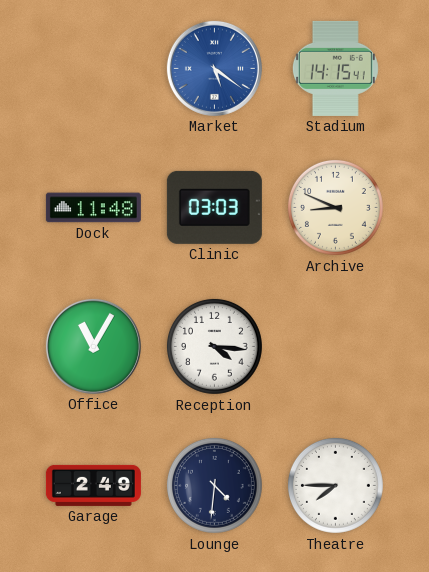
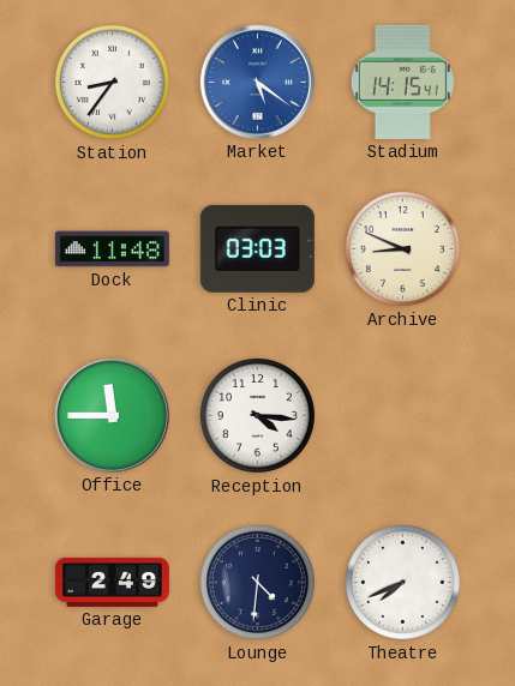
Station: none -> 8:36
Office: 11:05 -> 11:45
Theatre: 7:45 -> 7:41
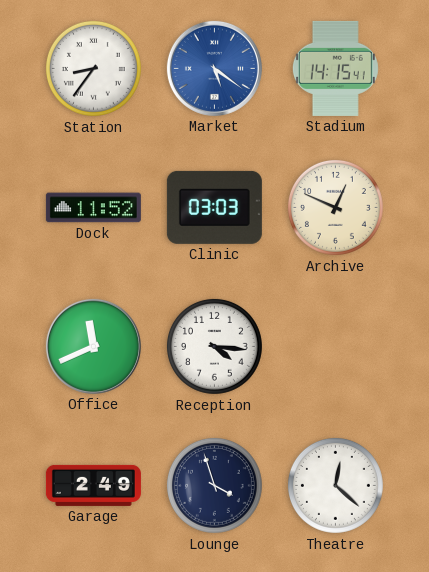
Dock: 11:48 -> 11:52
Archive: 8:49 -> 12:49
Office: 11:45 -> 11:41
Lounge: 4:31 -> 3:57
Theatre: 7:41 -> 12:22
